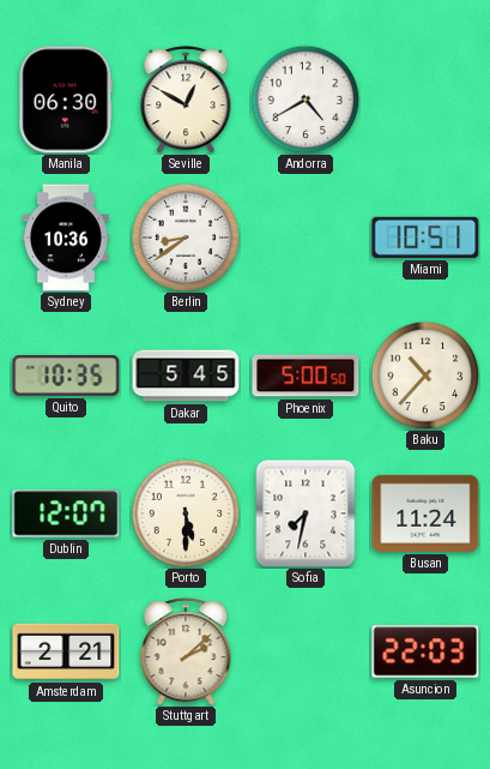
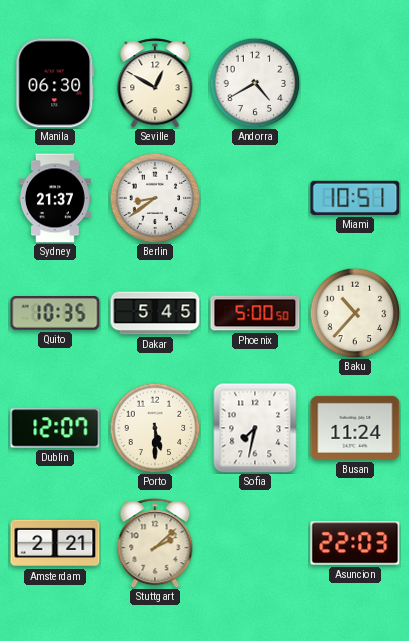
Sydney: 10:36 -> 21:37
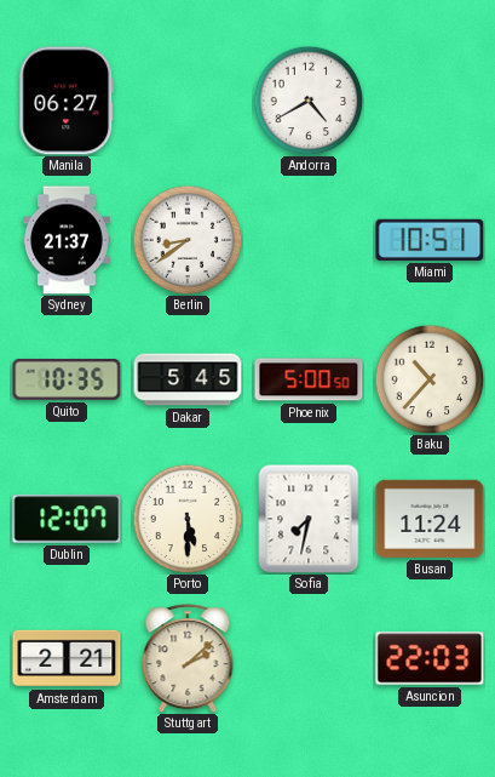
Manila: 06:30 -> 06:27
Seville: 12:50 -> none
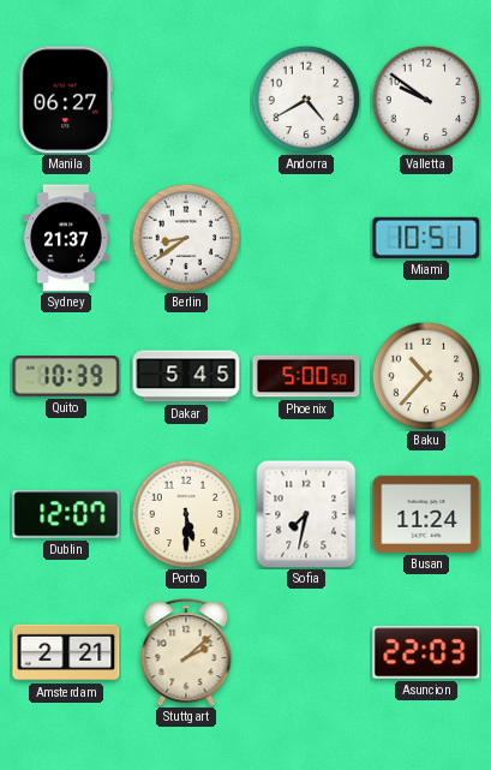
Valletta: none -> 9:51
Quito: 10:35 -> 10:39
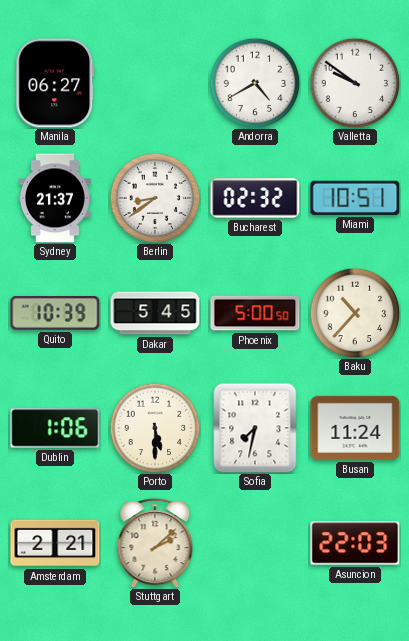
Bucharest: none -> 02:32
Dublin: 12:07 -> 1:06
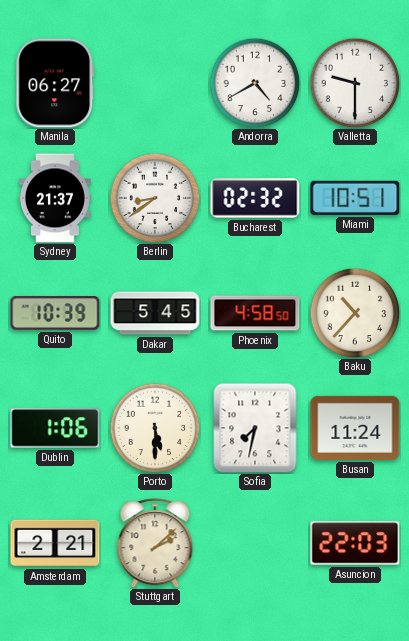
Valletta: 9:51 -> 9:30
Phoenix: 5:00 -> 4:58
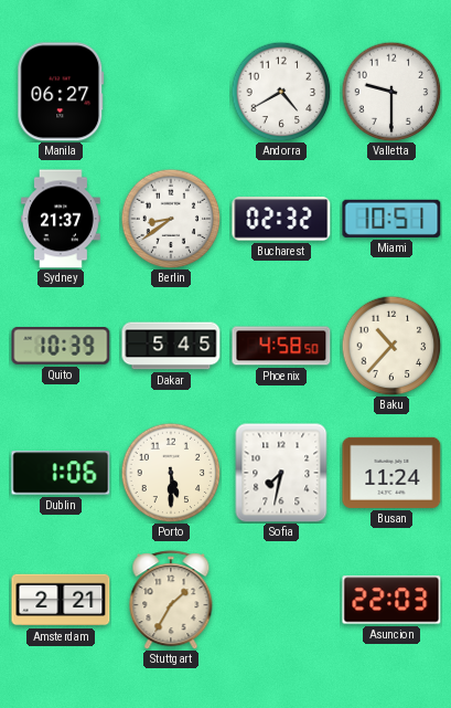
Stuttgart: 2:08 -> 1:35
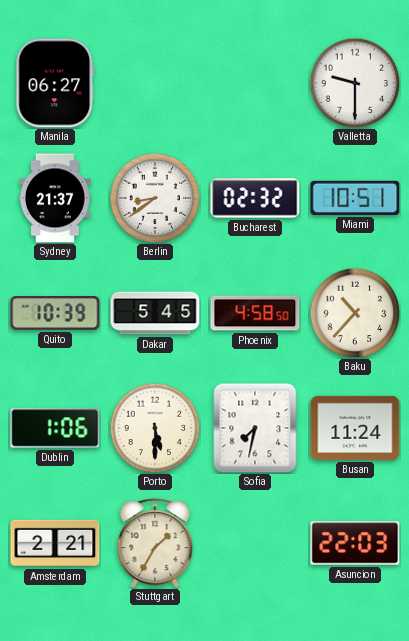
Andorra: 4:40 -> none
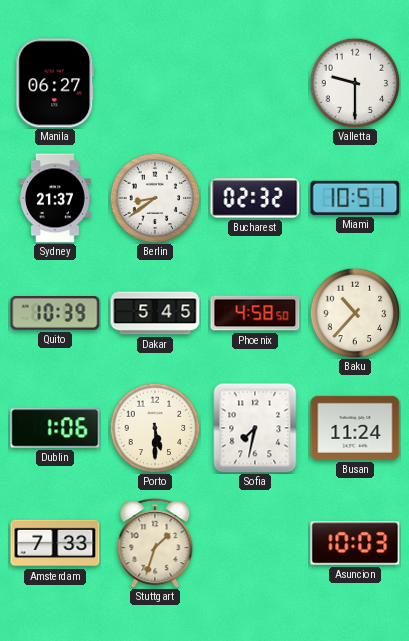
Amsterdam: 2:21 -> 7:33
Stuttgart: 1:35 -> 1:33
Asuncion: 22:03 -> 10:03
